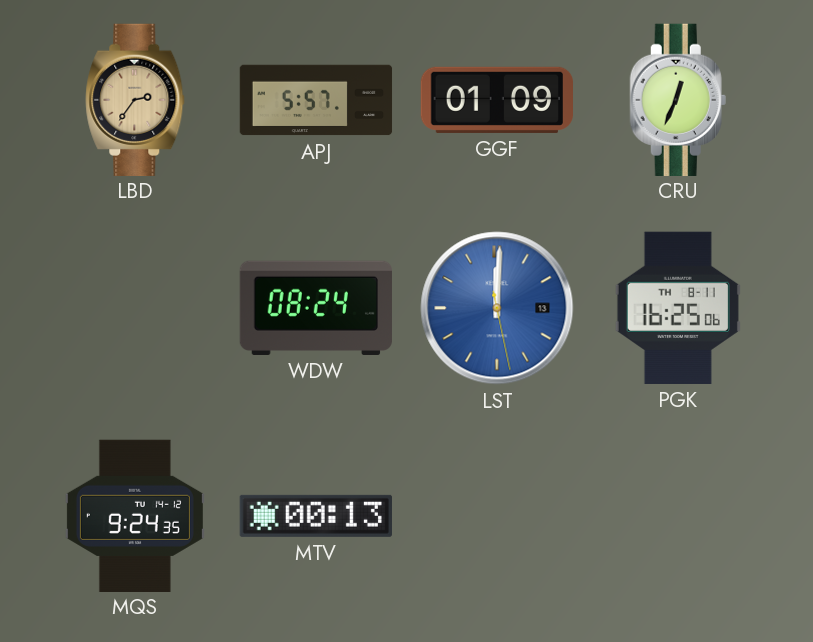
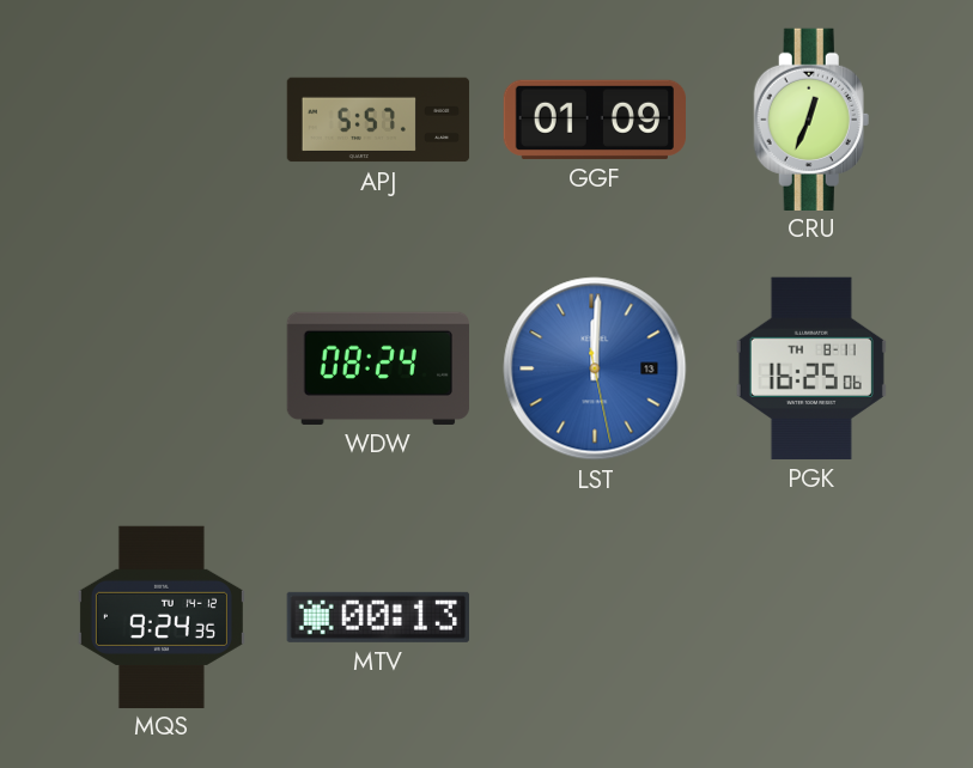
LBD: 2:36 -> none
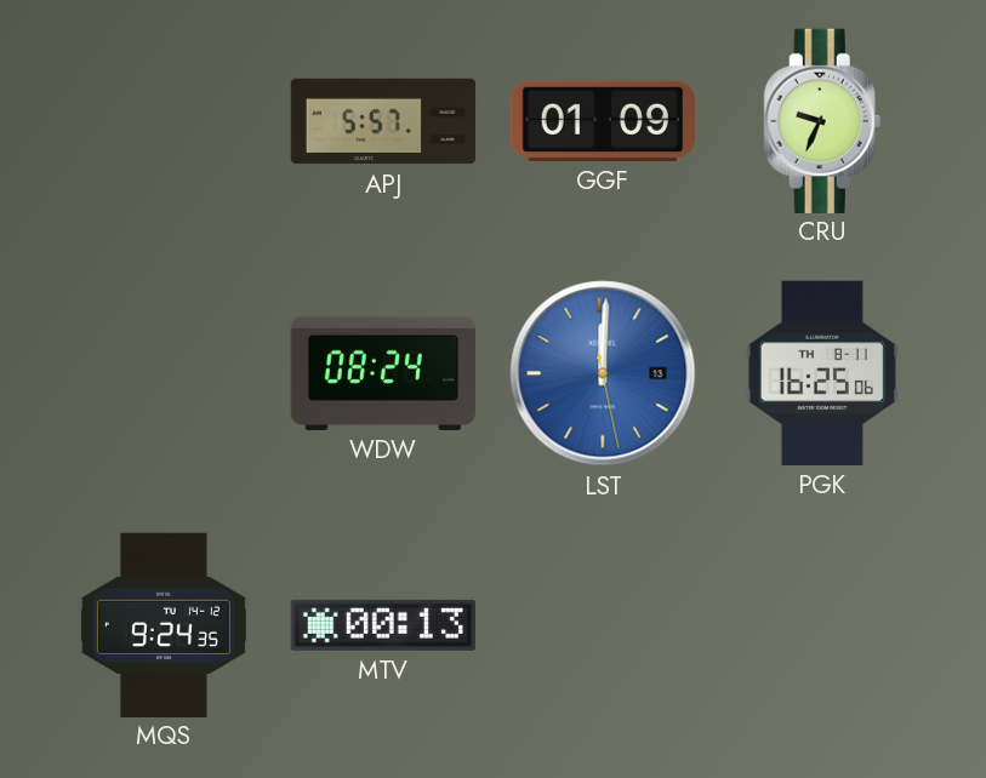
CRU: 12:34 -> 9:34
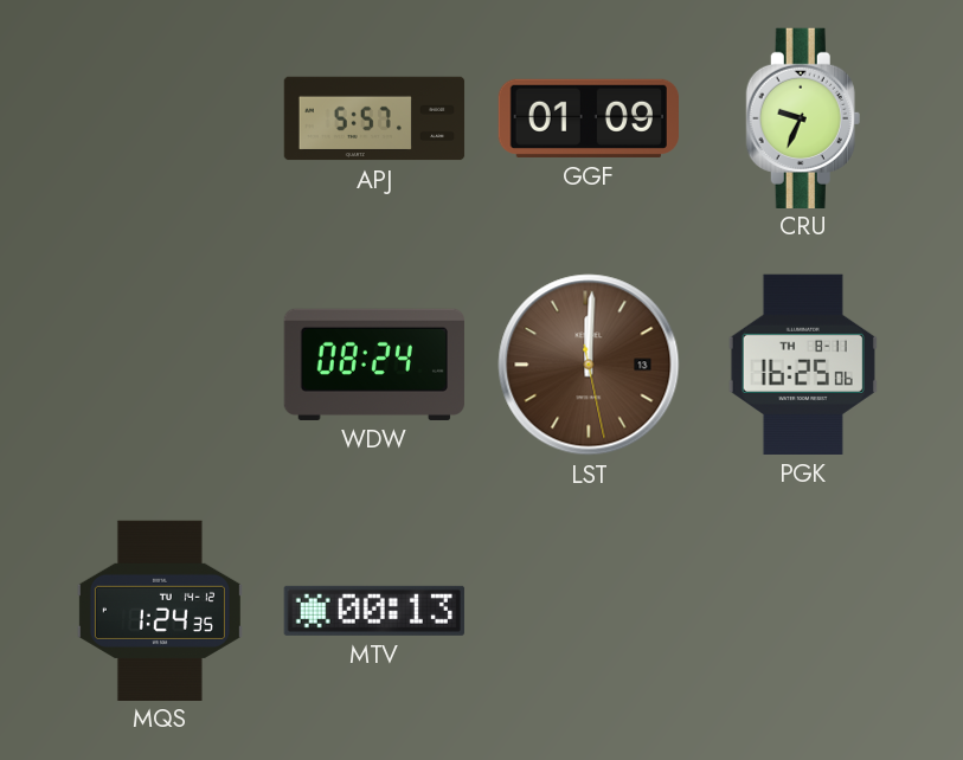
LST dial: blue -> brown
MQS: 9:24 -> 1:24
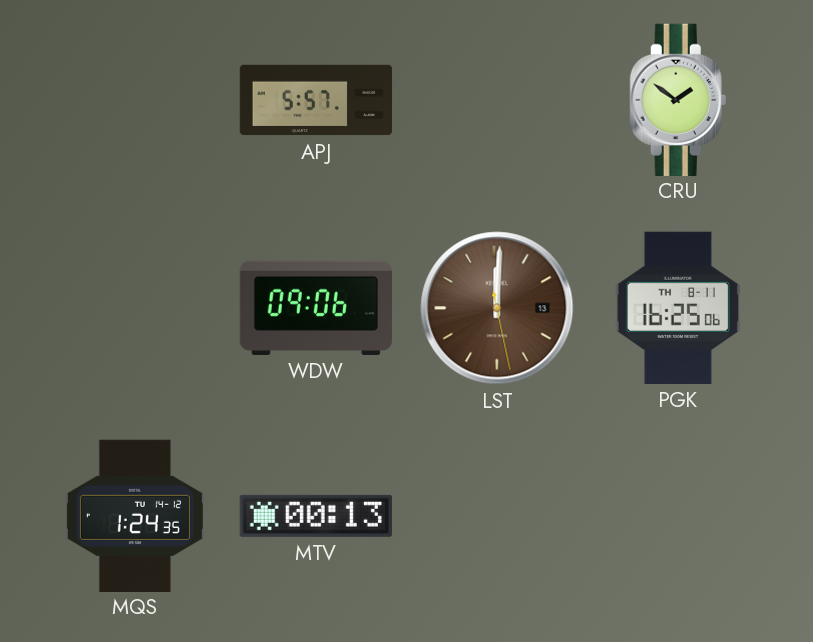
GGF: 01:09 -> none
CRU: 9:34 -> 1:51
WDW: 08:24 -> 09:06
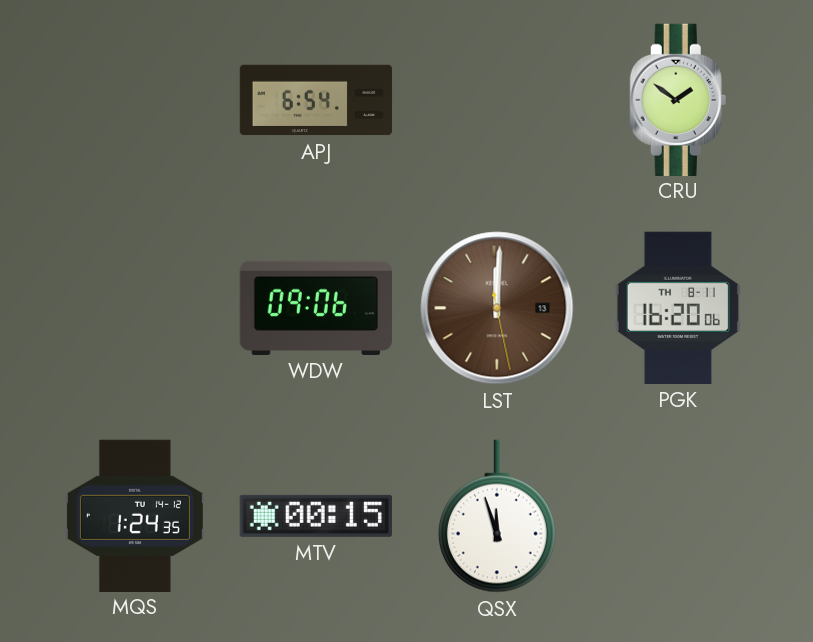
APJ: 5:57 -> 6:54
PGK: 16:25 -> 16:20
MTV: 00:13 -> 00:15
QSX: none -> 11:57
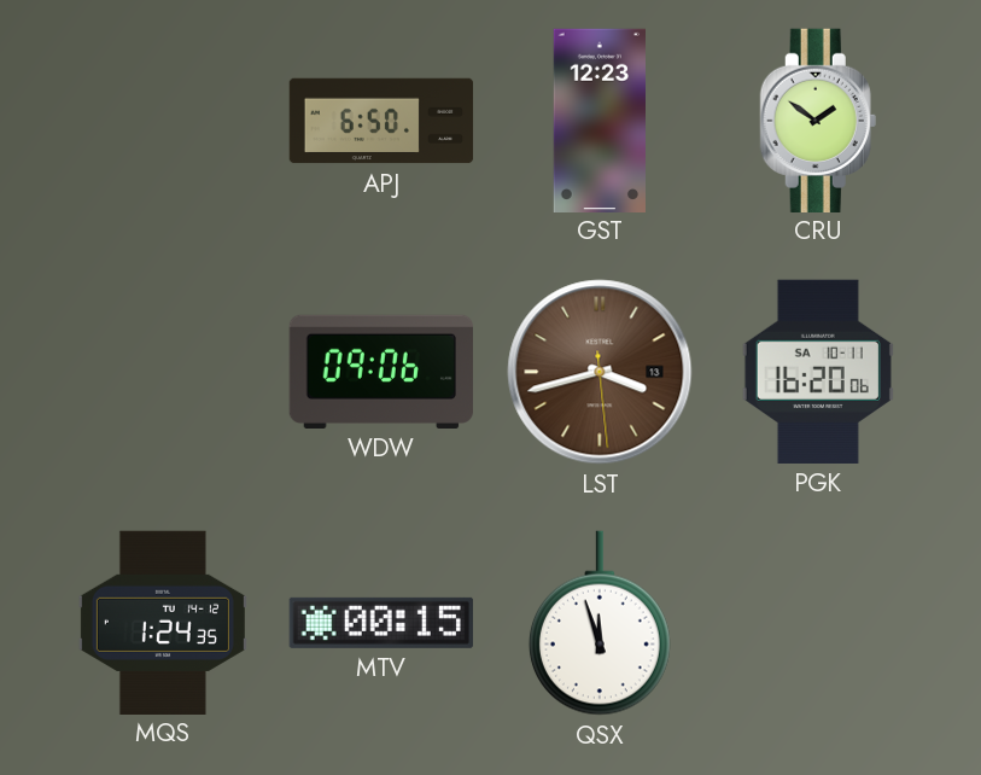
APJ: 6:54 -> 6:50
GST: none -> 12:23
LST: 12:00 -> 3:42
PGK date: TH 8-11 -> SA 10-11
